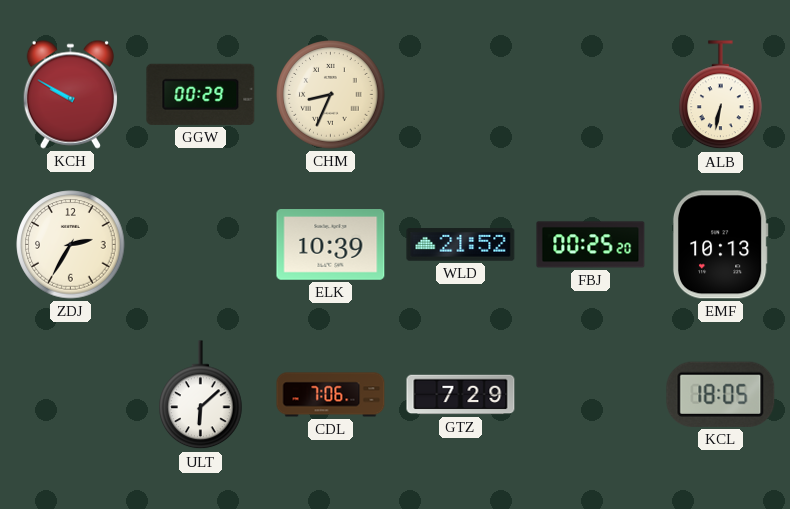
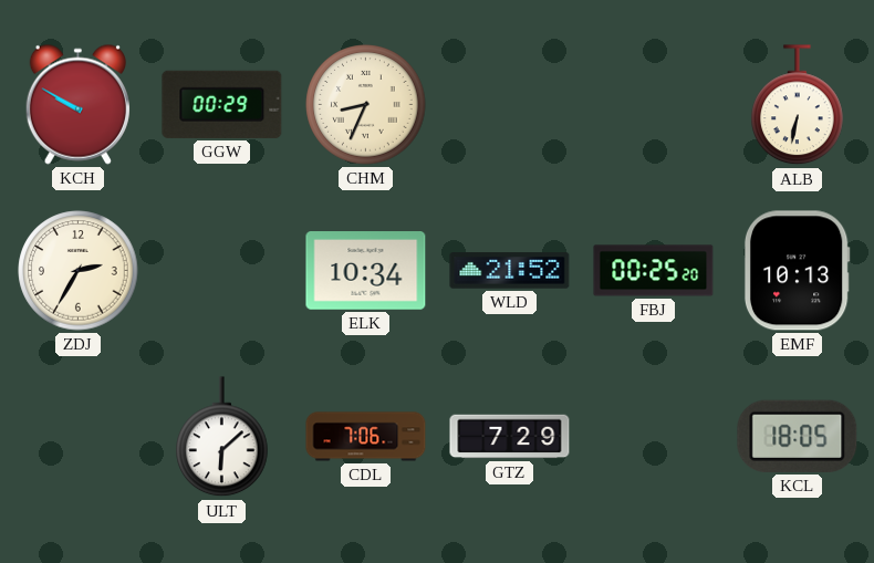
ELK: 10:39 -> 10:34
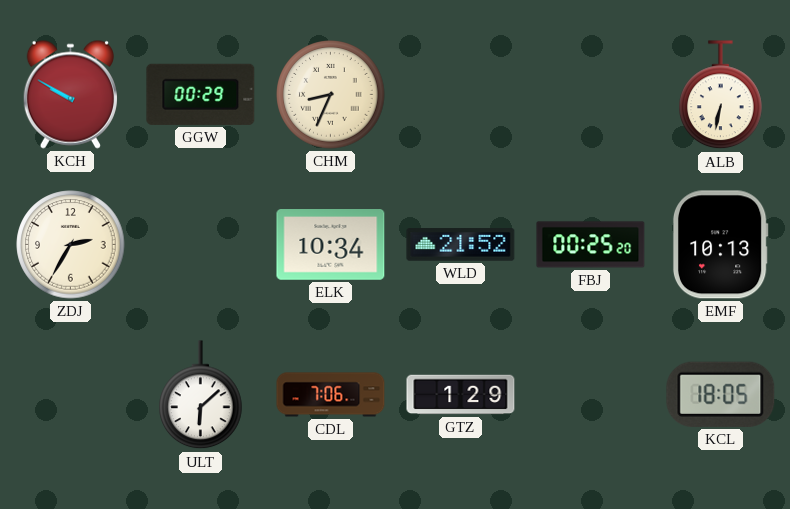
GTZ: 7:29 -> 1:29
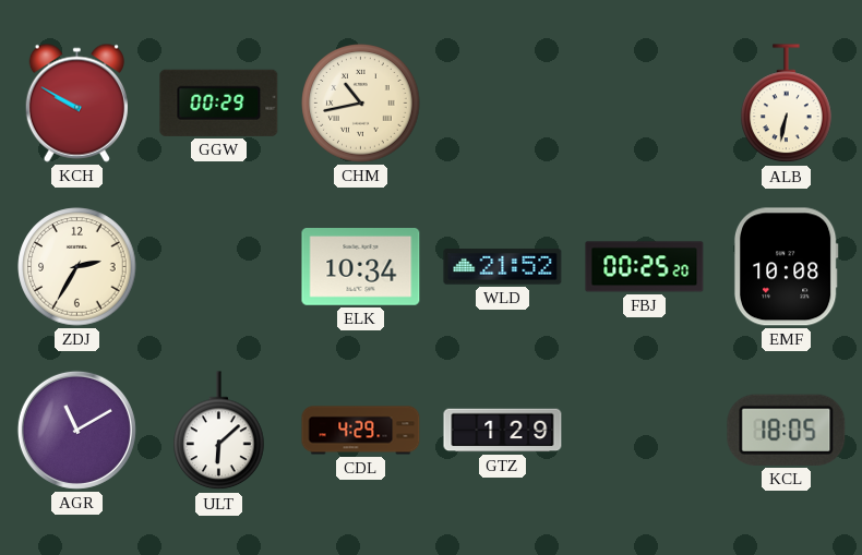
CHM: 8:34 -> 10:43
EMF: 10:13 -> 10:08
AGR: none -> 11:10
CDL: 7:06 -> 4:29
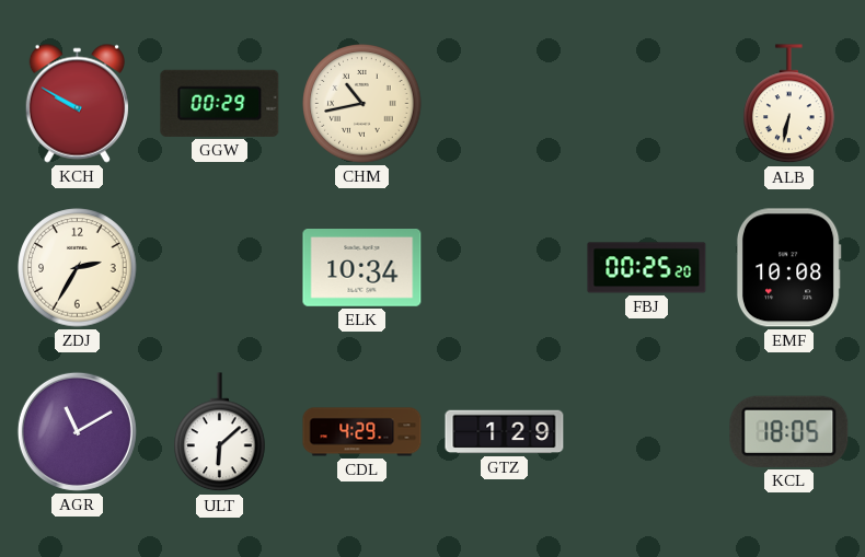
WLD: 21:52 -> none
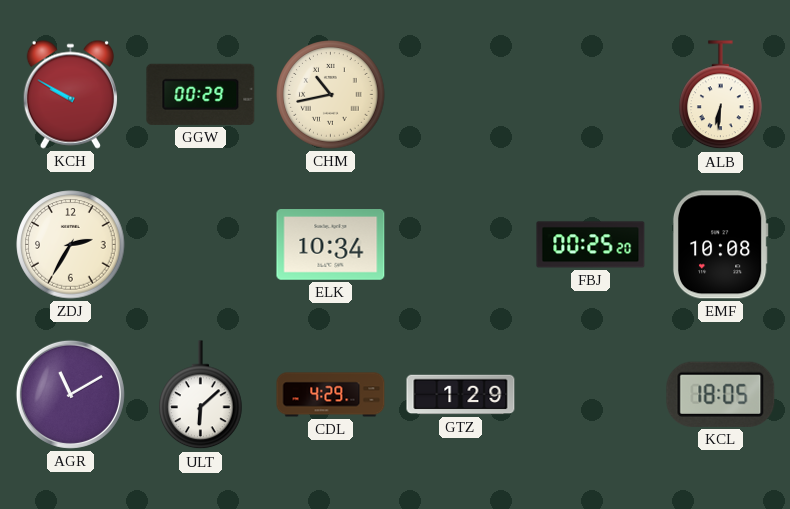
ALB: 6:32 -> 6:31
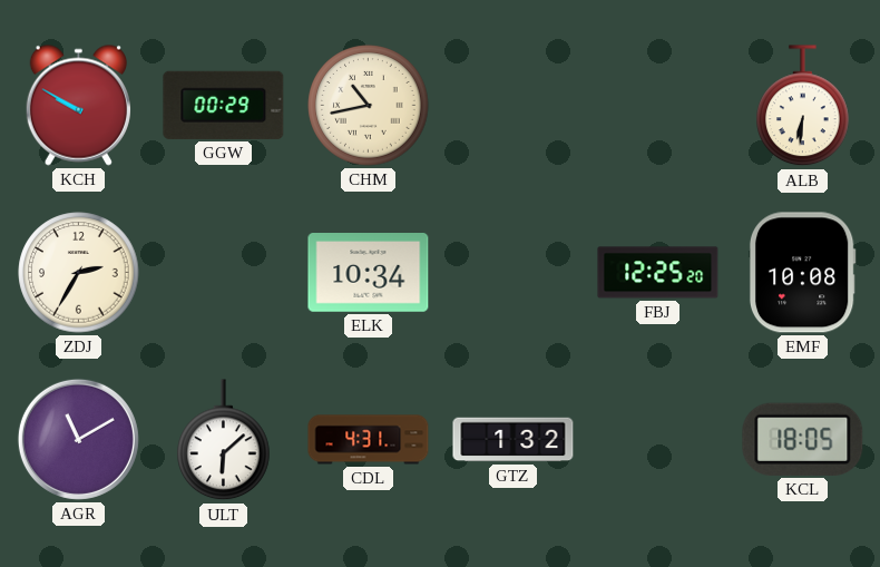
FBJ: 00:25 -> 12:25
CDL: 4:29 -> 4:31
GTZ: 1:29 -> 1:32
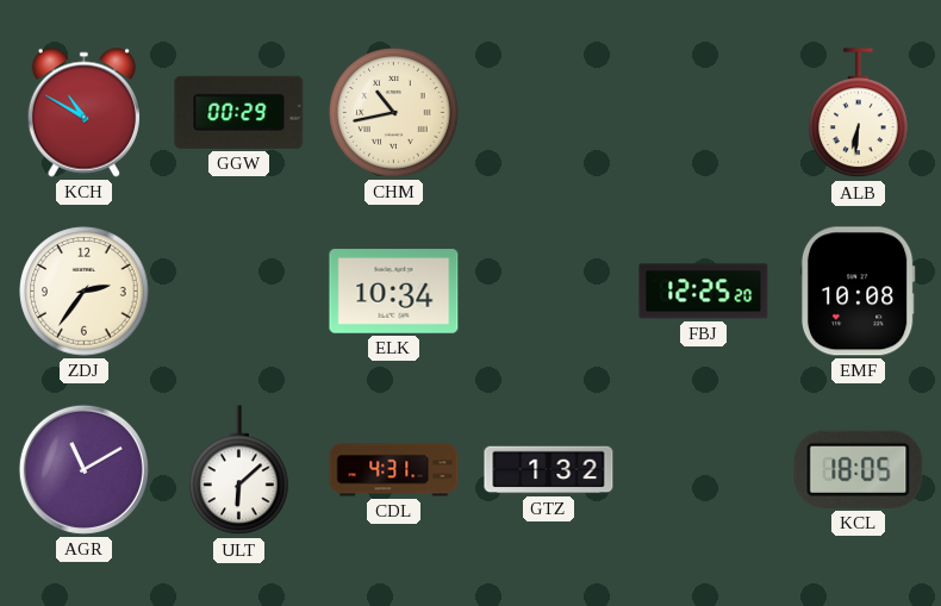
KCH: 9:50 -> 10:50
ZDJ: 2:35 -> 2:36
